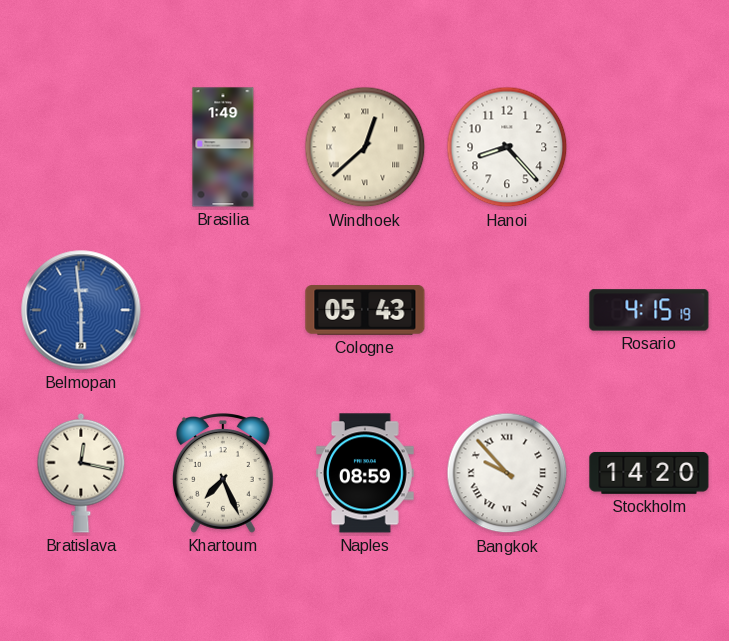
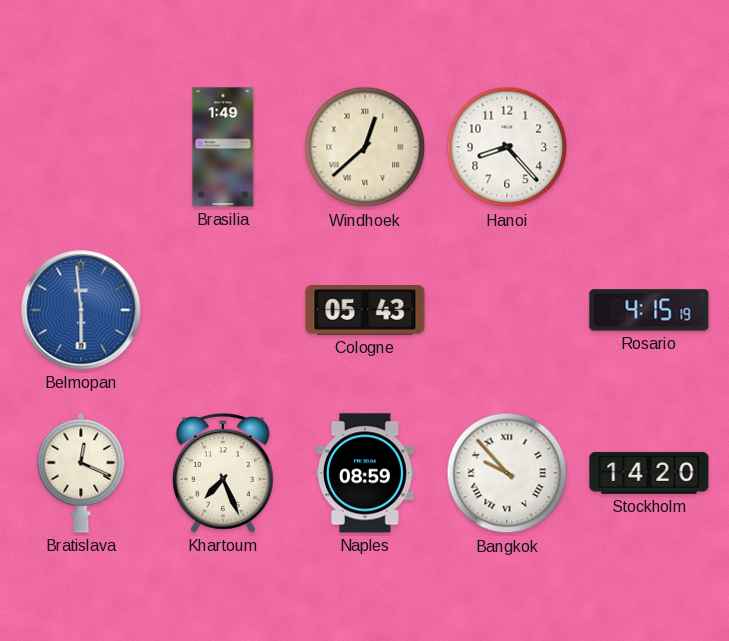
Bratislava: 12:17 -> 12:19
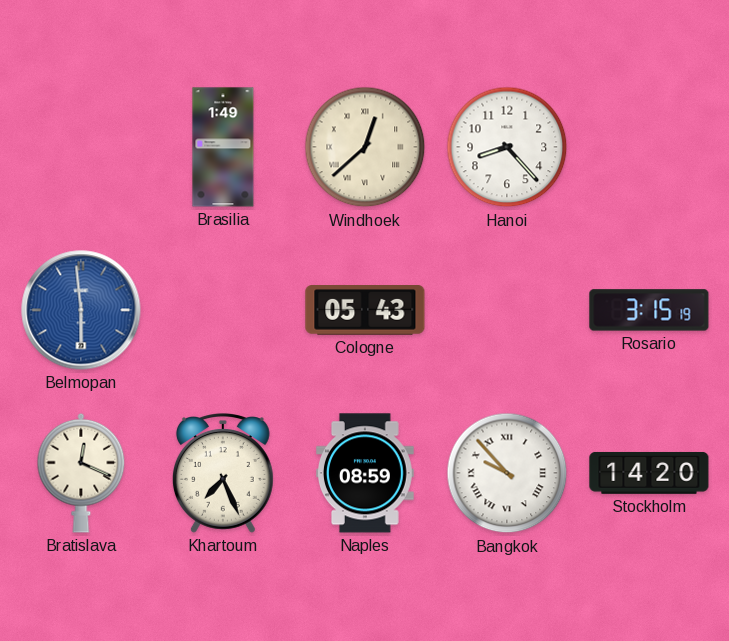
Rosario: 4:15 -> 3:15
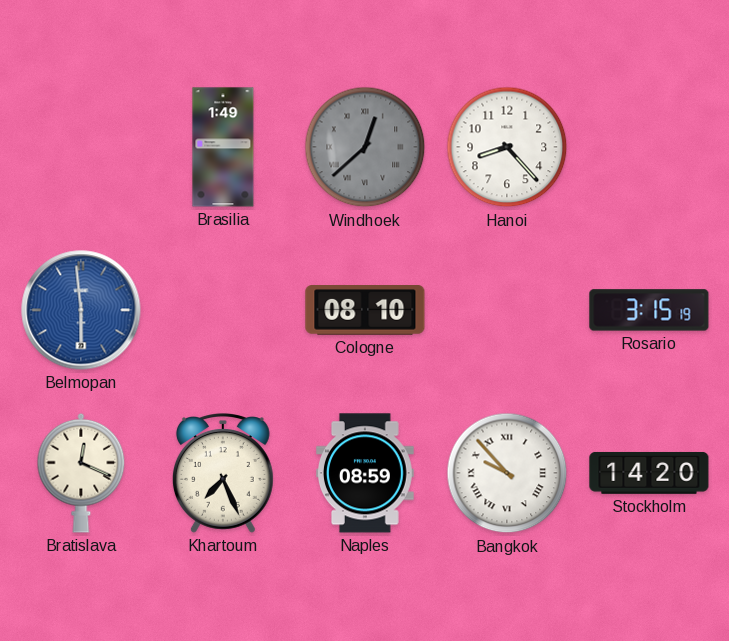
Windhoek dial: cream -> grey
Cologne: 05:43 -> 08:10
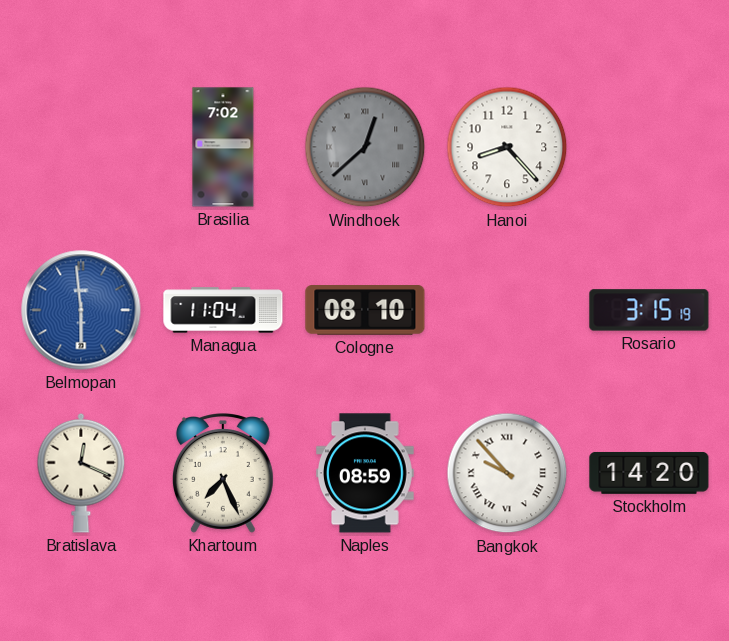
Brasilia: 1:49 -> 7:02
Managua: none -> 11:04
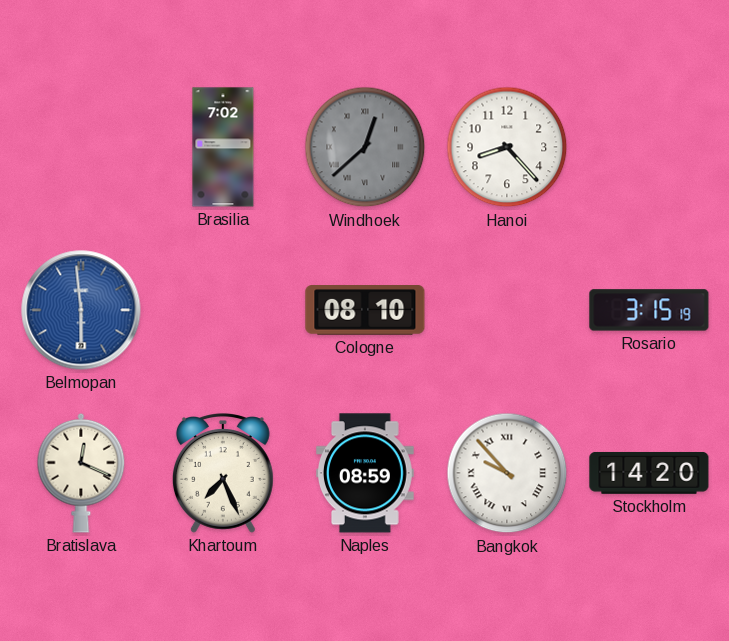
Managua: 11:04 -> none
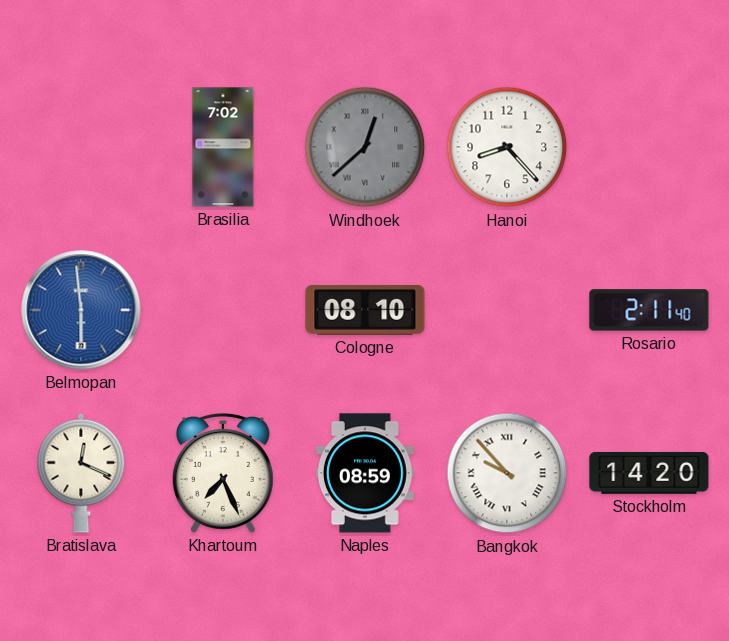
Rosario: 3:15 -> 2:11
